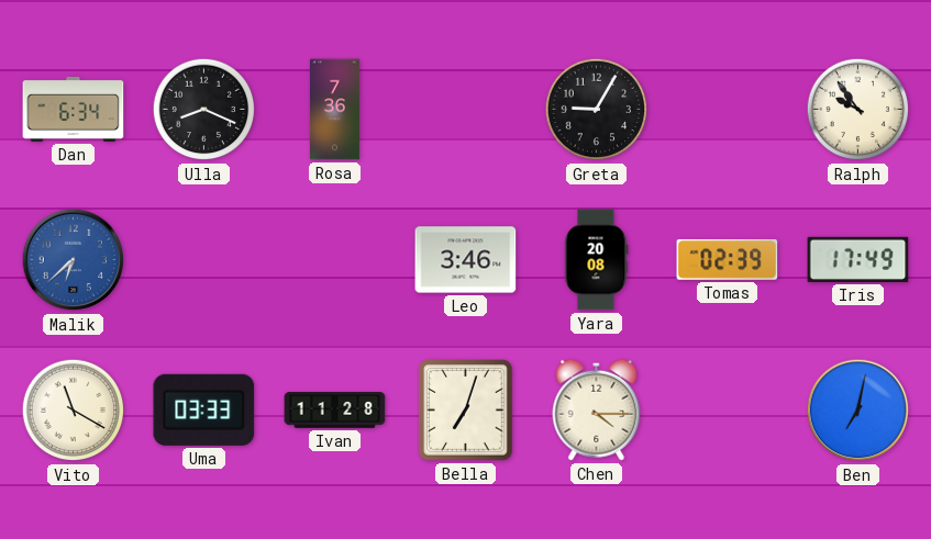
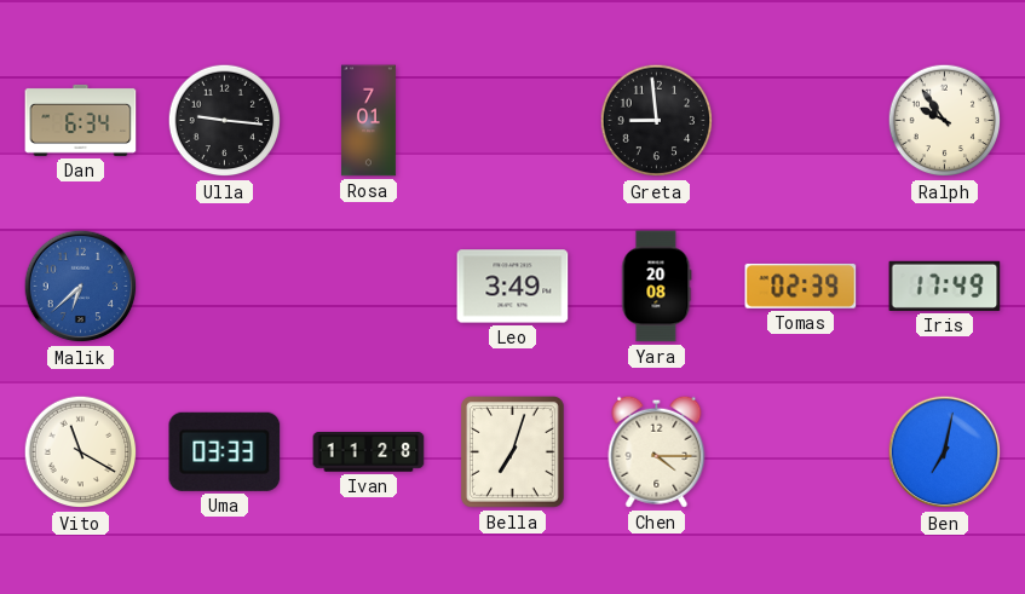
Ulla: 8:19 -> 9:16
Rosa: 7:36 -> 7:01
Greta: 9:05 -> 8:59
Leo: 3:46 -> 3:49
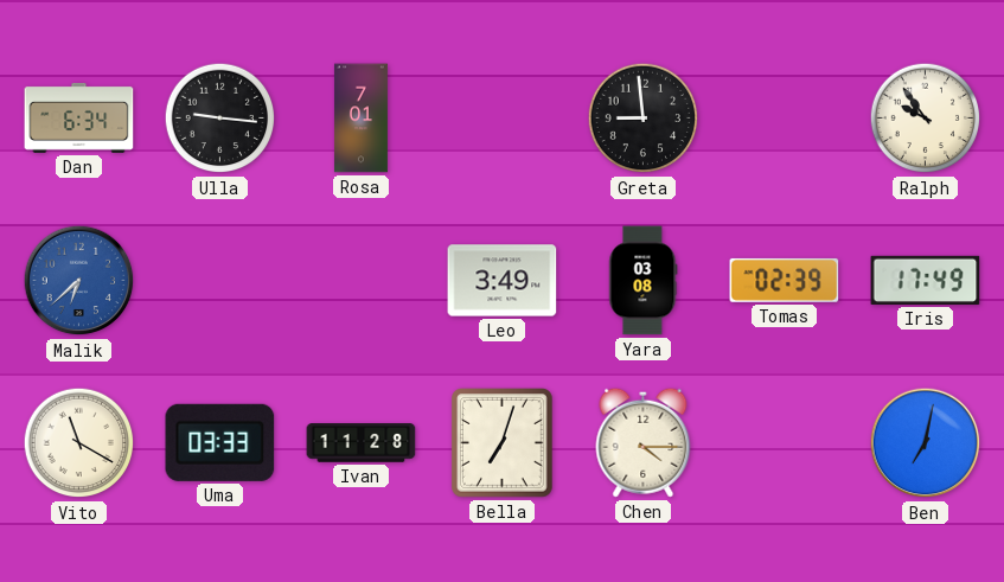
Yara: 20:08 -> 03:08
